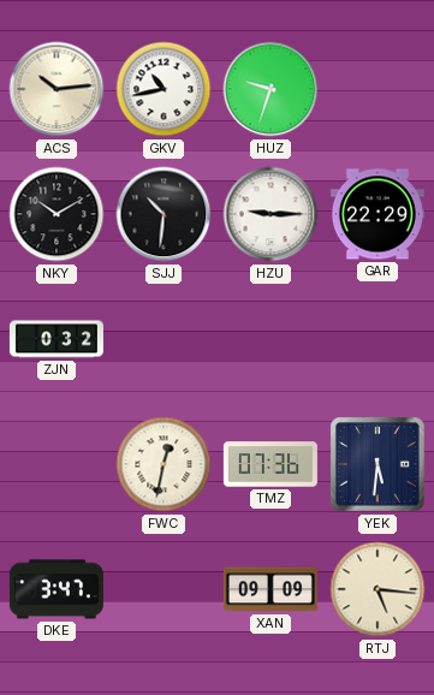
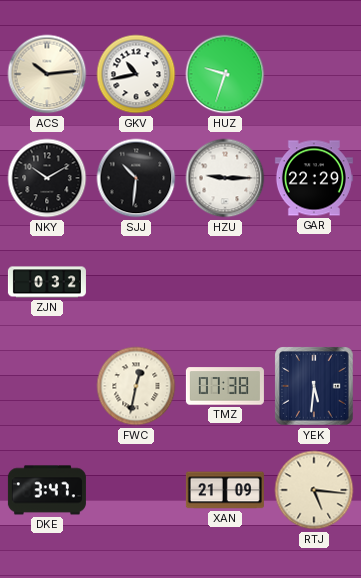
TMZ: 07:36 -> 07:38
XAN: 09:09 -> 21:09
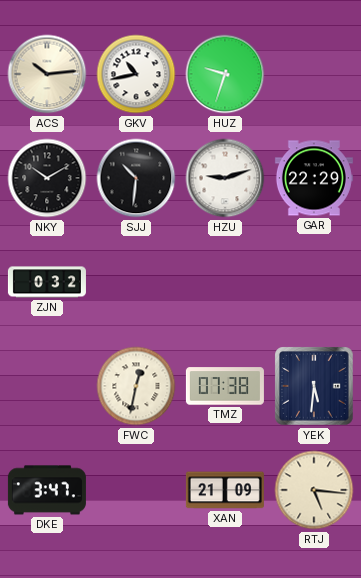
HZU: 9:15 -> 9:12
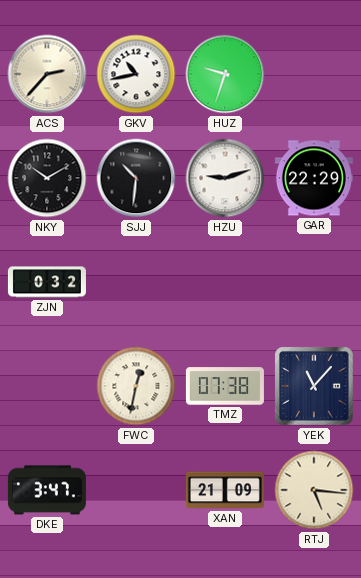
ACS: 10:14 -> 2:37
YEK: 5:31 -> 11:07
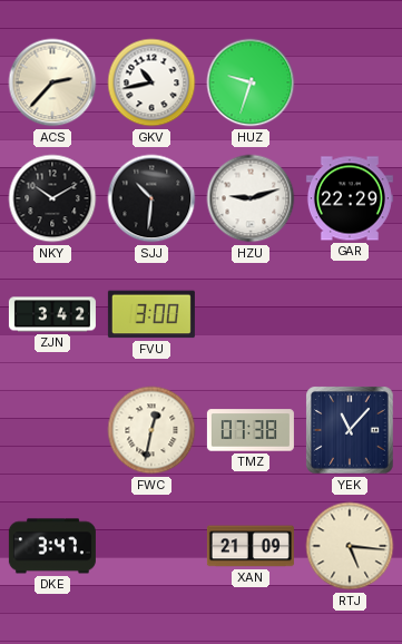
ZJN: 0:32 -> 3:42
FVU: none -> 3:00
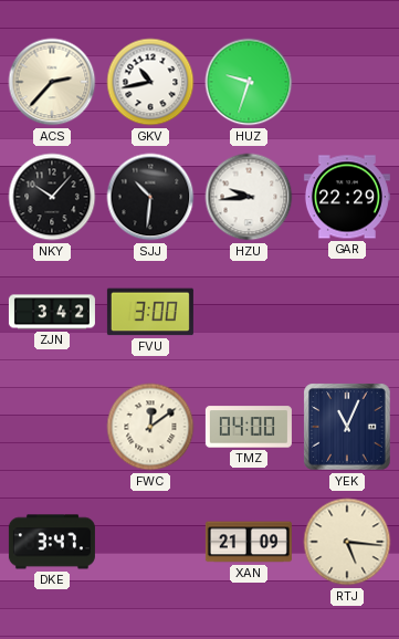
NKY: 10:10 -> 10:07
HZU: 9:12 -> 9:44
FWC: 12:32 -> 12:09
TMZ: 07:38 -> 04:00
YEK: 11:07 -> 11:04
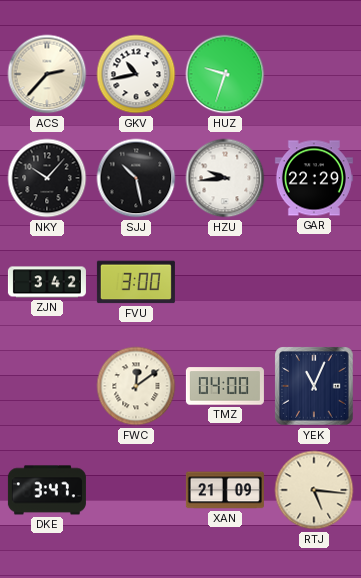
SJJ: 10:31 -> 10:28
